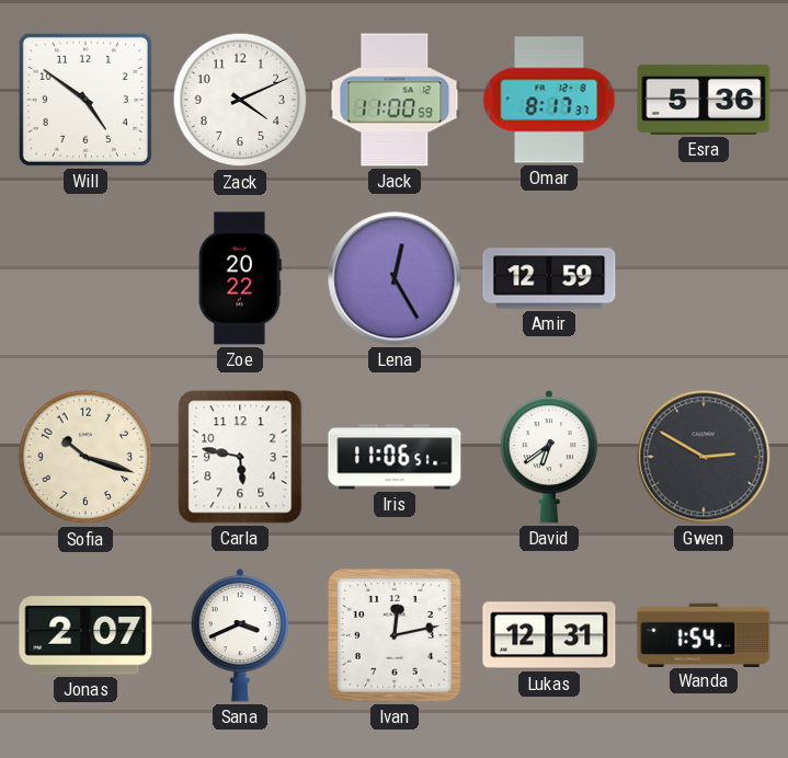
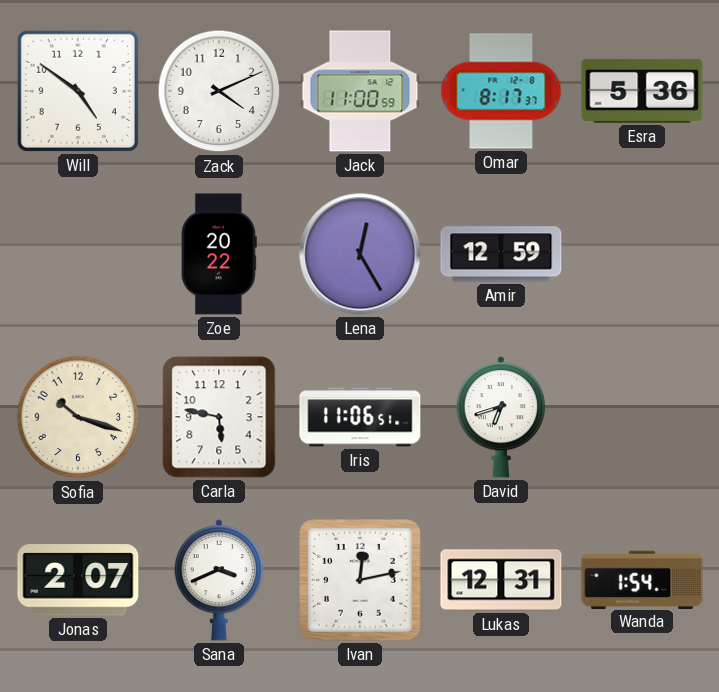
David: 6:39 -> 6:42
Gwen: 2:50 -> none
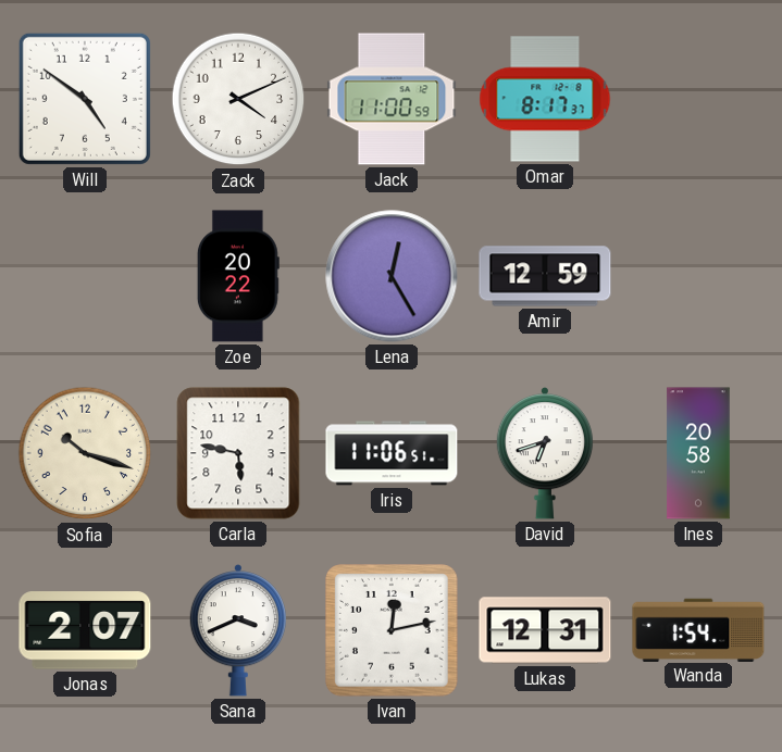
Esra: 5:36 -> none
Ines: none -> 20:58
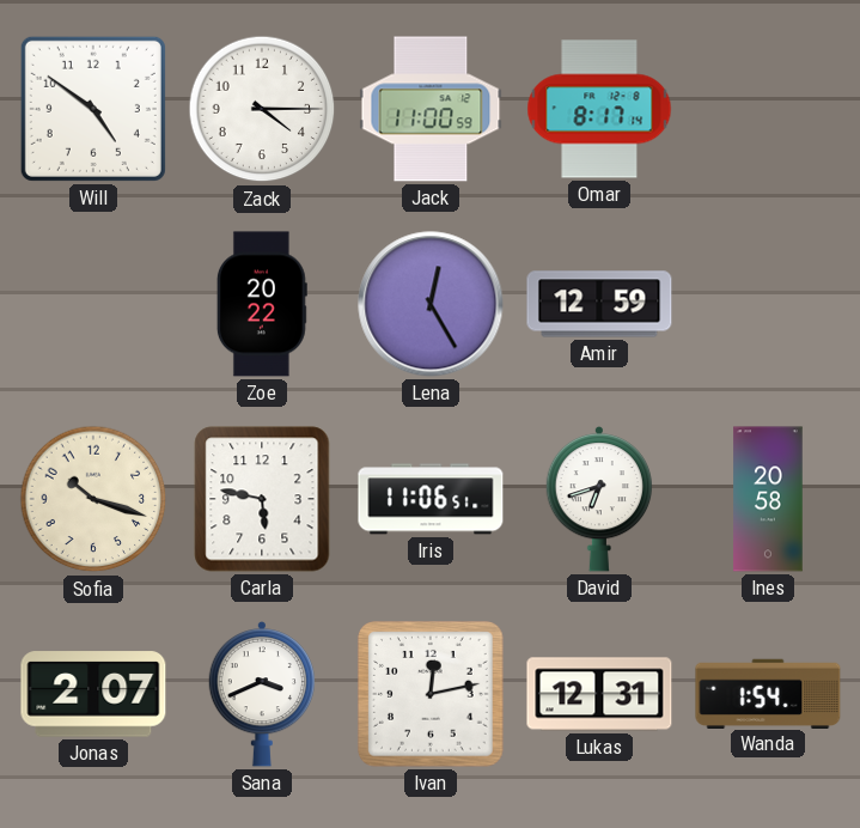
Zack: 4:11 -> 4:15
Omar: 8:17:37 -> 8:17:14
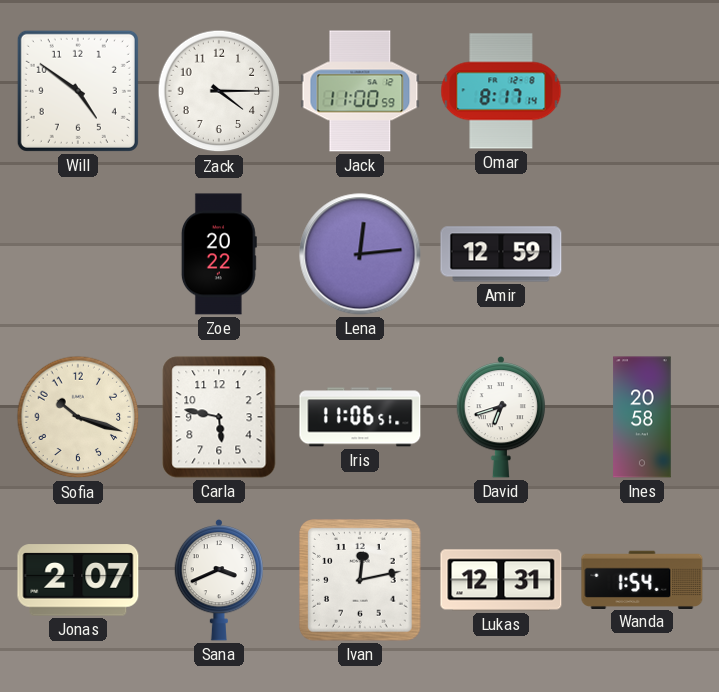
Lena: 12:25 -> 12:14
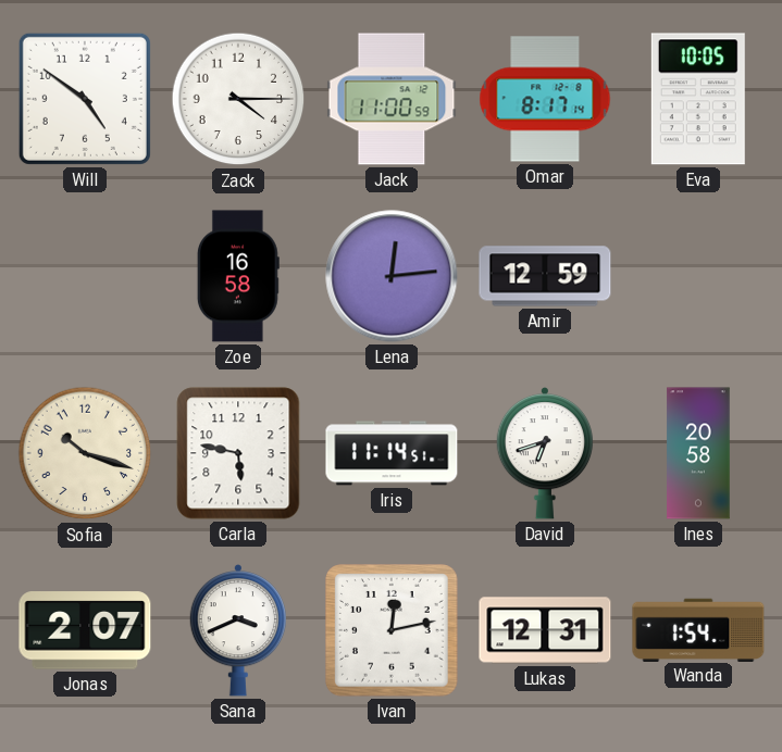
Eva: none -> 10:05
Zoe: 20:22 -> 16:58
Iris: 11:06 -> 11:14
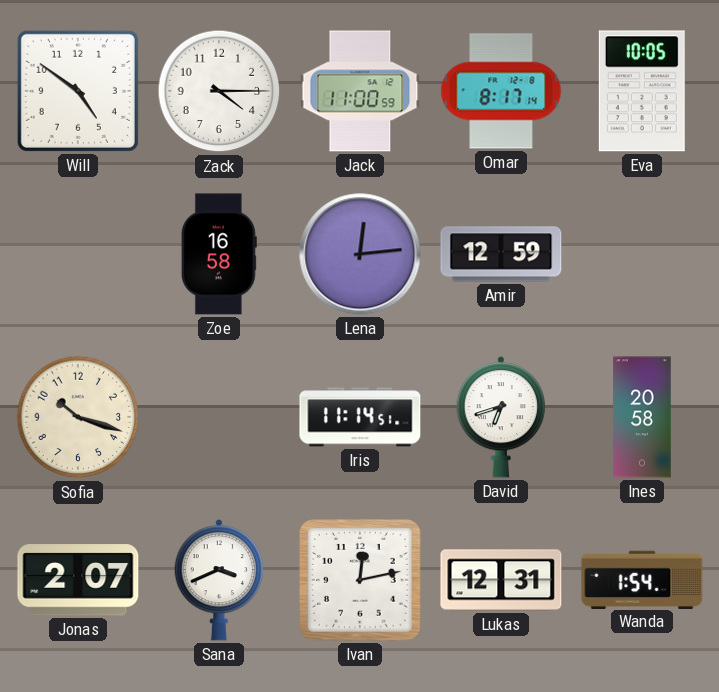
Carla: 5:47 -> none
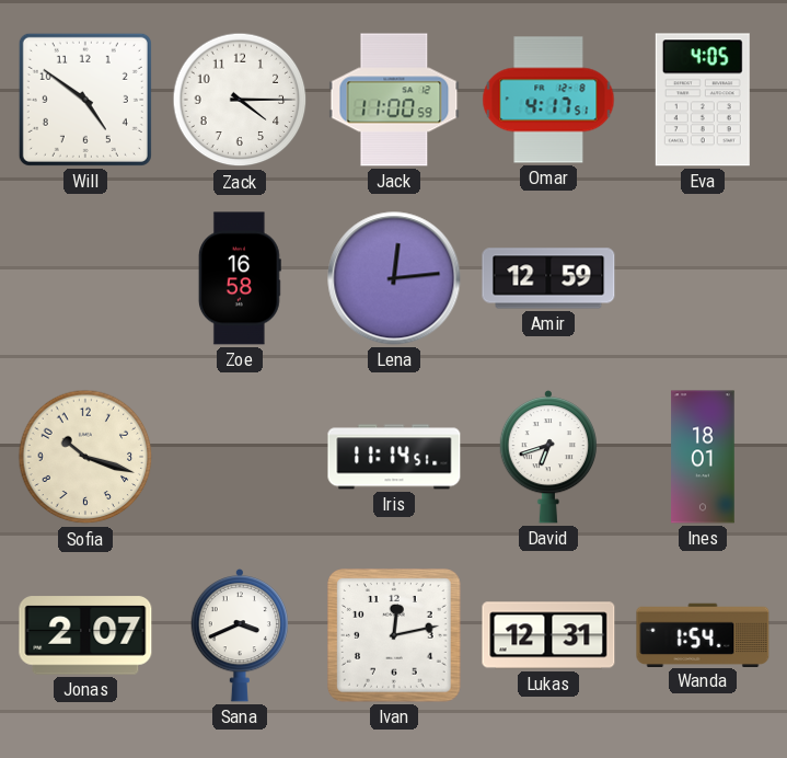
Omar: 8:17 -> 4:17
Eva: 10:05 -> 4:05
Ines: 20:58 -> 18:01
